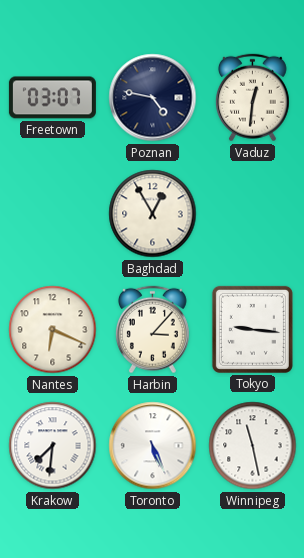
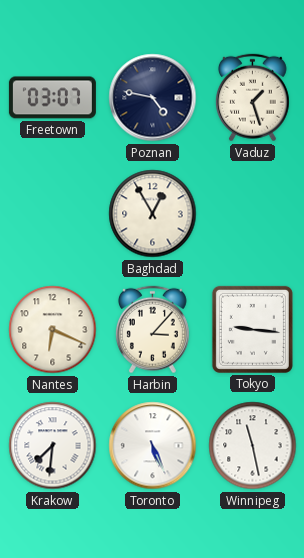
Vaduz: 12:31 -> 1:27
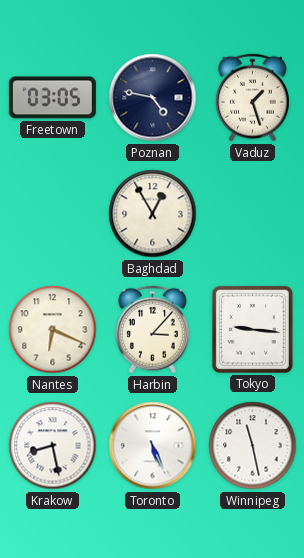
Freetown: 03:07 -> 03:05
Krakow: 7:31 -> 8:28
